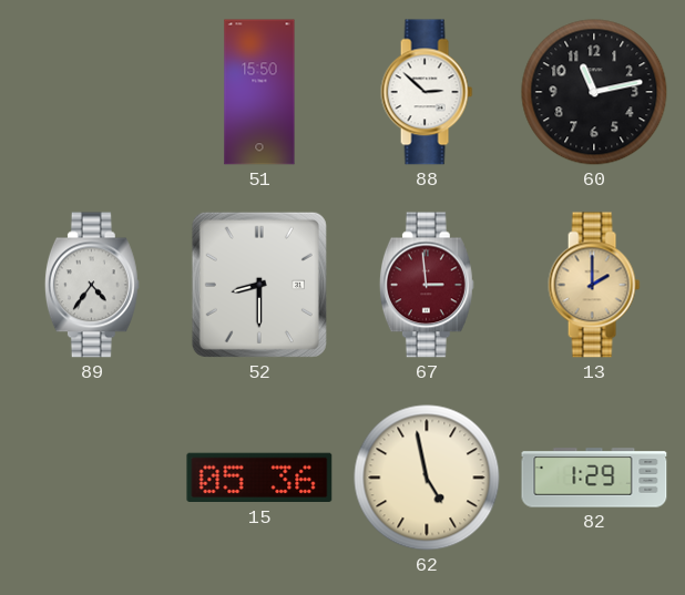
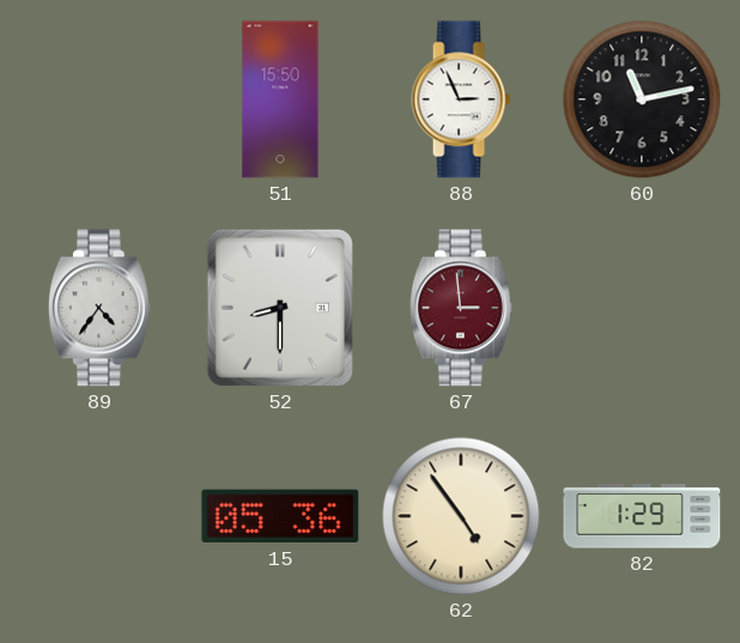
88: 2:52 -> 2:56
13: 2:00 -> none
62: 4:58 -> 4:54
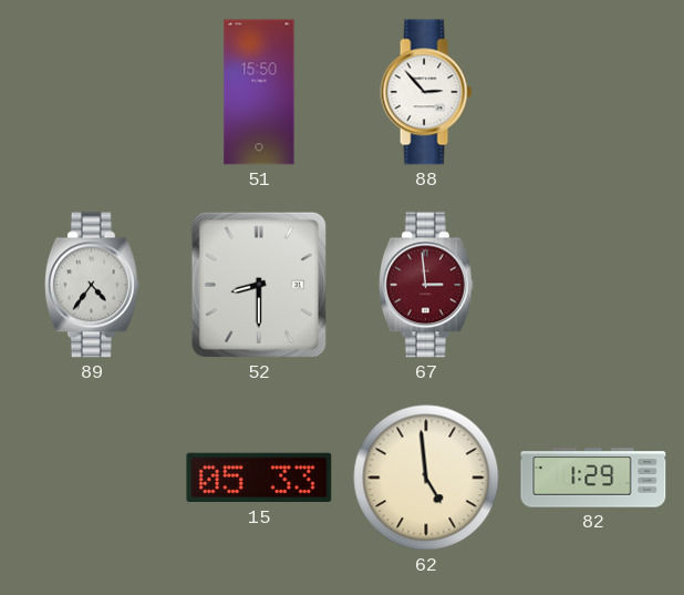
88: 2:56 -> 2:53
60: 11:13 -> none
15: 05:36 -> 05:33
62: 4:54 -> 4:59
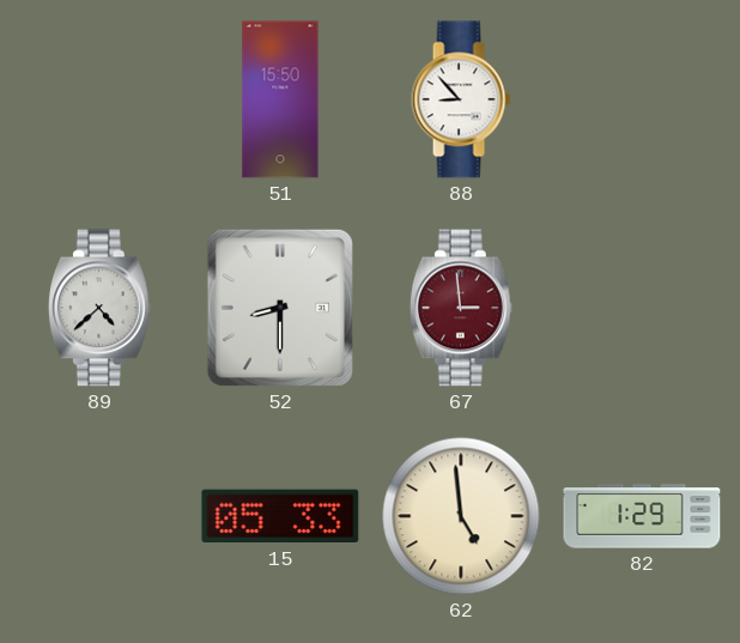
88: 2:53 -> 8:53
89: 4:36 -> 4:38
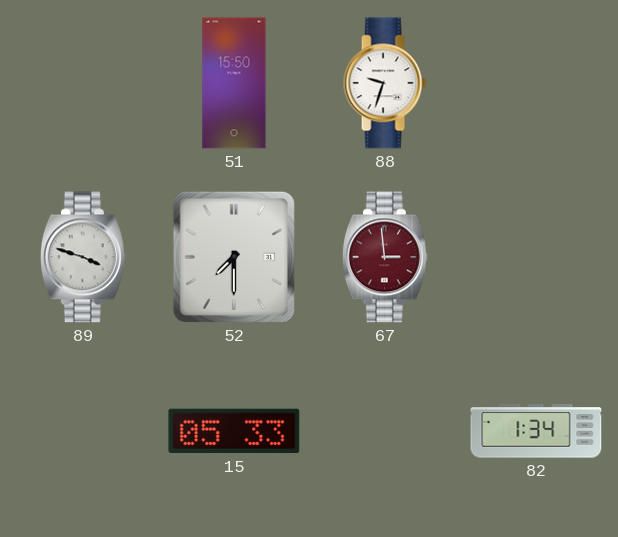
88: 8:53 -> 9:33
89: 4:38 -> 3:48
52: 8:30 -> 7:30
62: 4:59 -> none
82: 1:29 -> 1:34
